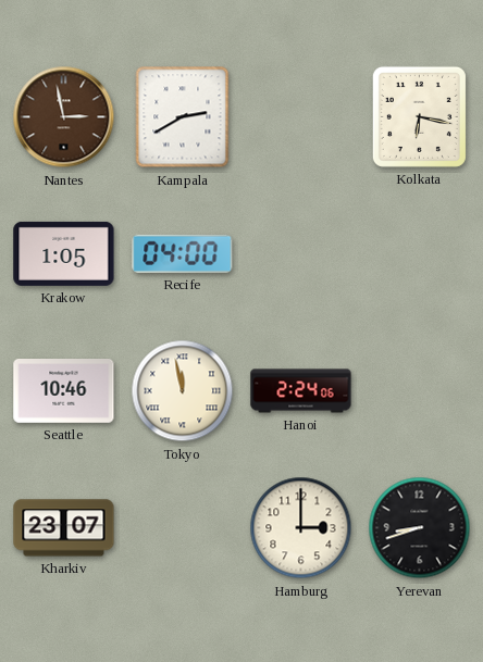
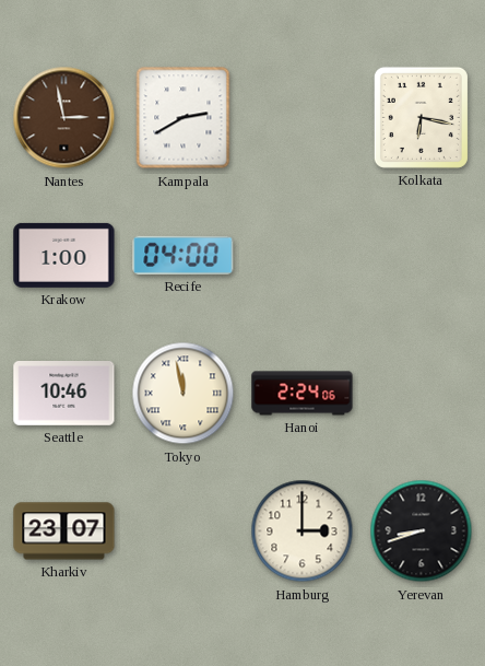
Krakow: 1:05 -> 1:00
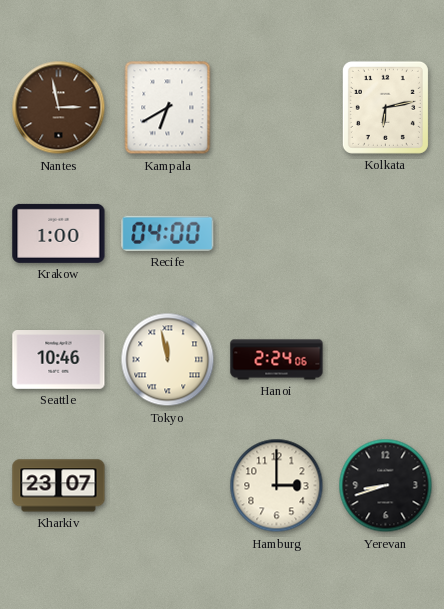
Kampala: 2:40 -> 6:40
Kolkata: 6:17 -> 6:13
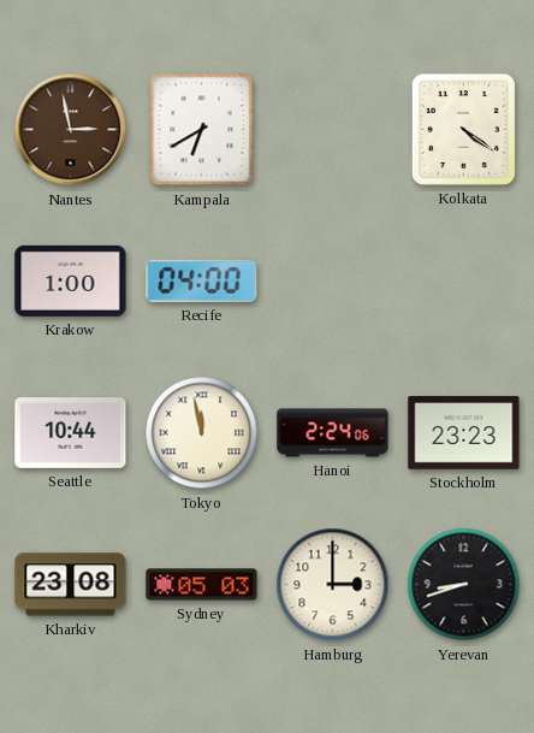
Kolkata: 6:13 -> 4:21
Seattle: 10:46 -> 10:44
Stockholm: none -> 23:23
Kharkiv: 23:07 -> 23:08
Sydney: none -> 05:03
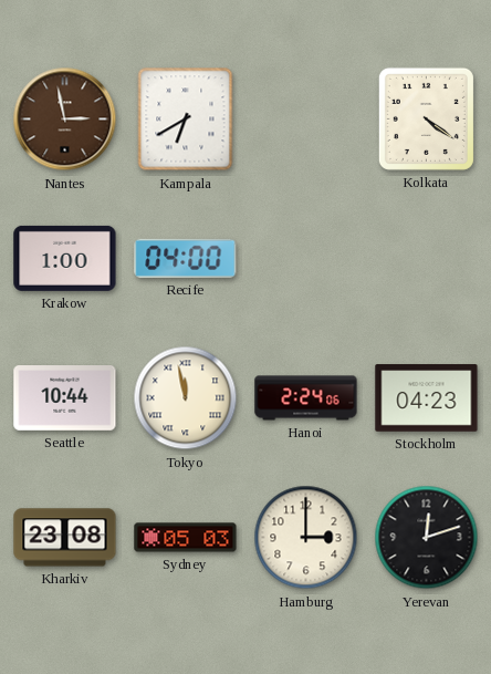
Stockholm: 23:23 -> 04:23
Yerevan: 8:42 -> 12:12
